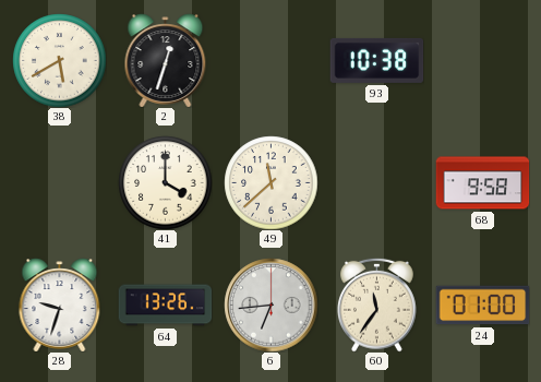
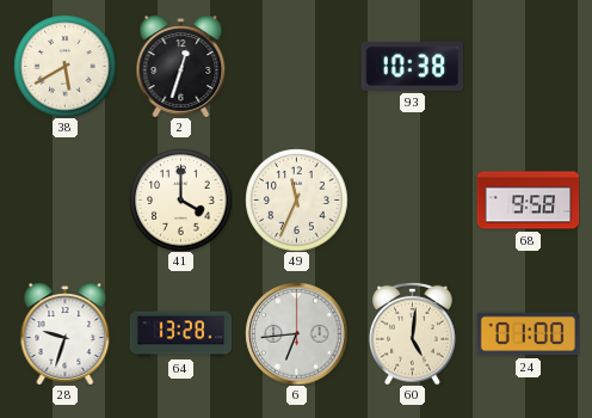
49: 11:38 -> 11:34
64: 13:26 -> 13:28
60: 11:36 -> 5:01
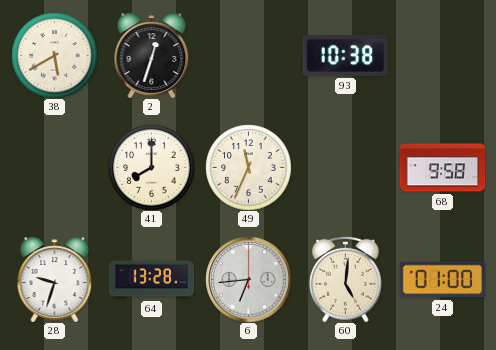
41: 4:00 -> 8:00
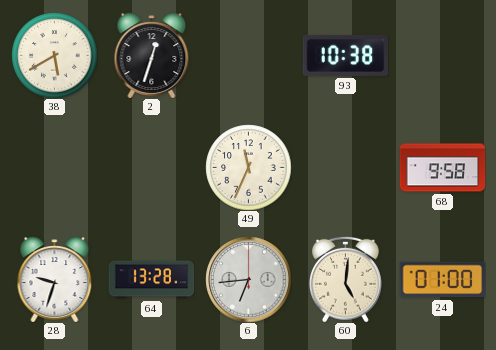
41: 8:00 -> none
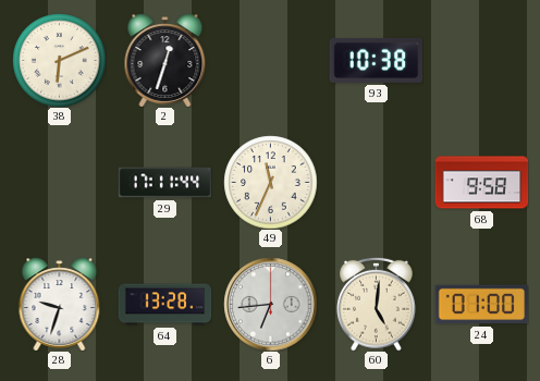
38: 5:40 -> 6:11
29: none -> 17:11
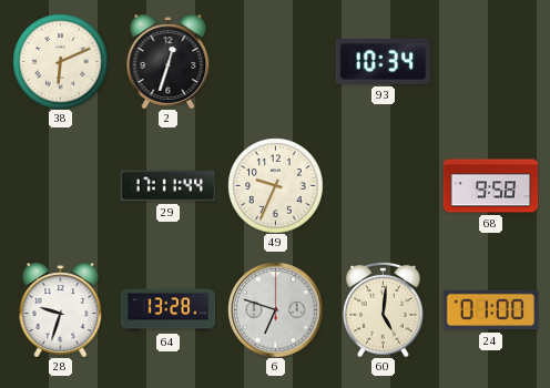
93: 10:38 -> 10:34
49: 11:34 -> 9:34
6: 6:44 -> 6:48
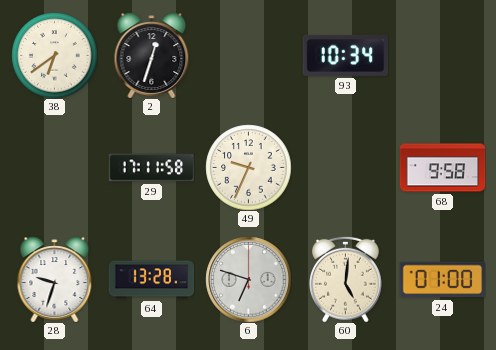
38: 6:11 -> 6:39
29: 17:11:44 -> 17:11:58
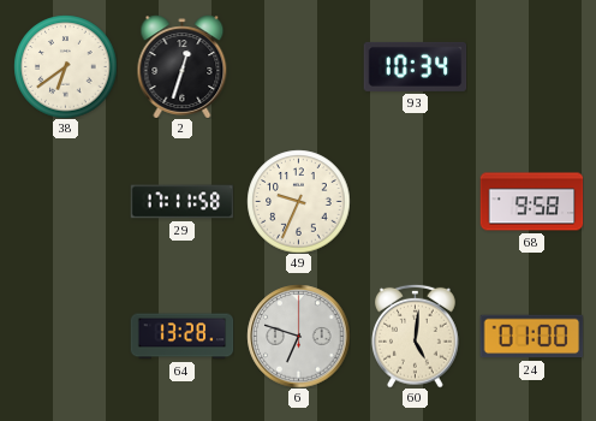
28: 9:33 -> none
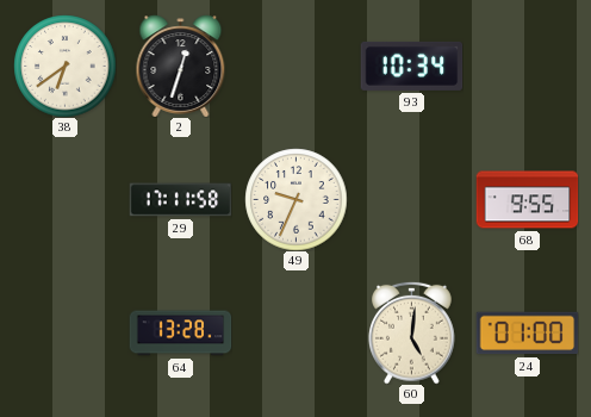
68: 9:58 -> 9:55
6: 6:48 -> none
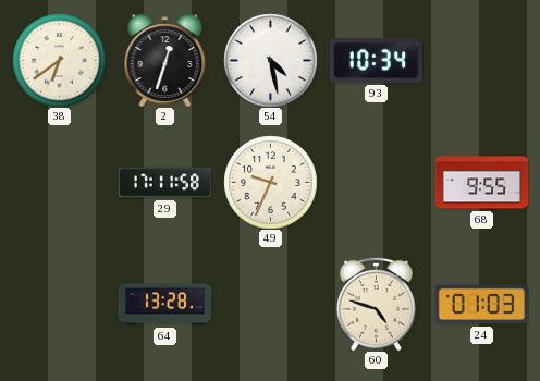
54: none -> 4:28
60: 5:01 -> 4:48
24: 01:00 -> 01:03
